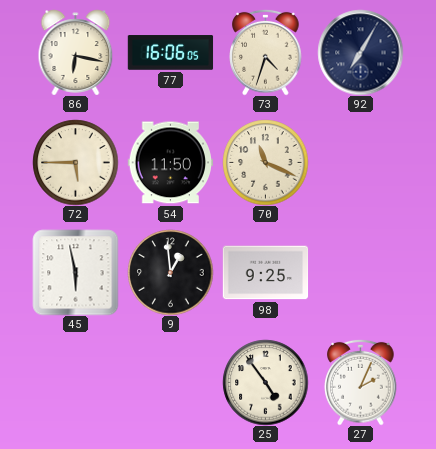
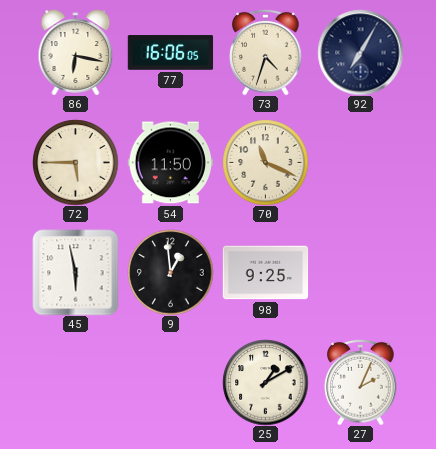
25: 4:54 -> 1:10
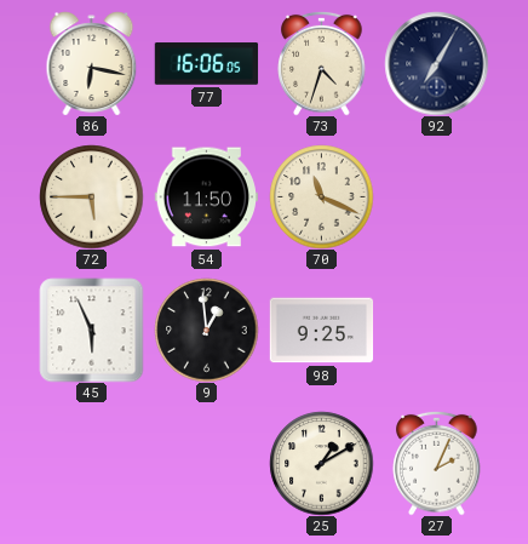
45: 5:58 -> 5:56
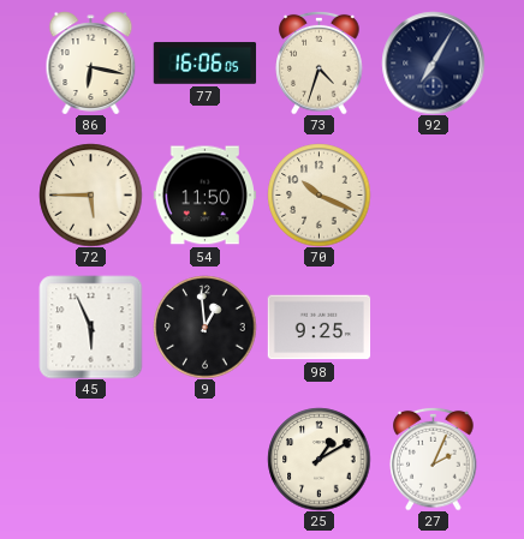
70: 11:19 -> 10:19
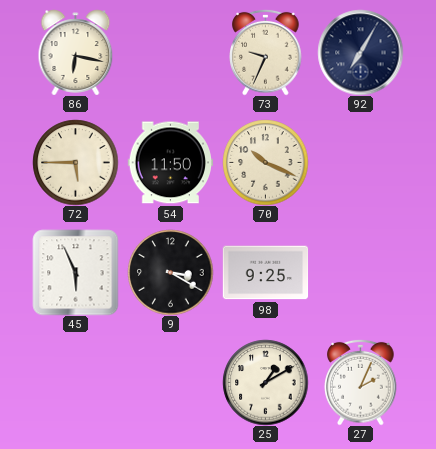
77: 16:06 -> none
73: 4:33 -> 9:34
9: 12:59 -> 3:20
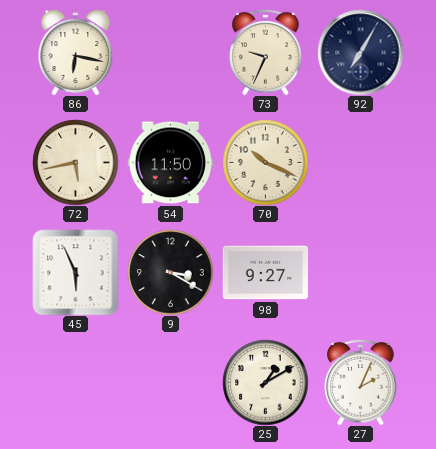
72: 5:45 -> 5:43
98: 9:25 -> 9:27
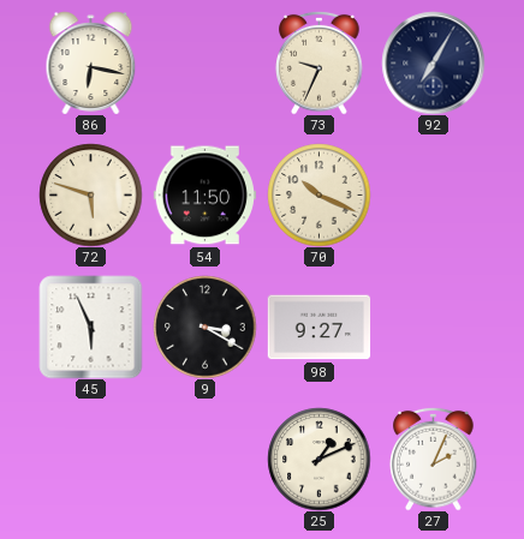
72: 5:43 -> 5:48
25: 1:10 -> 1:11
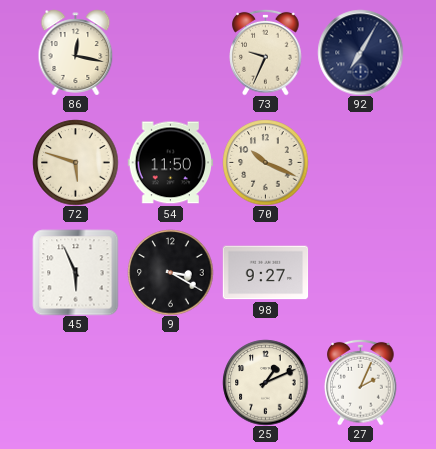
86: 6:17 -> 12:17
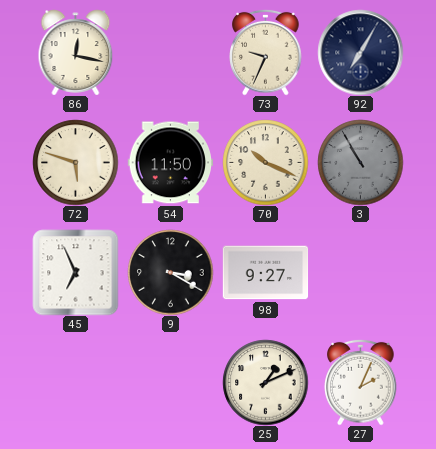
3: none -> 10:55
45: 5:56 -> 6:56
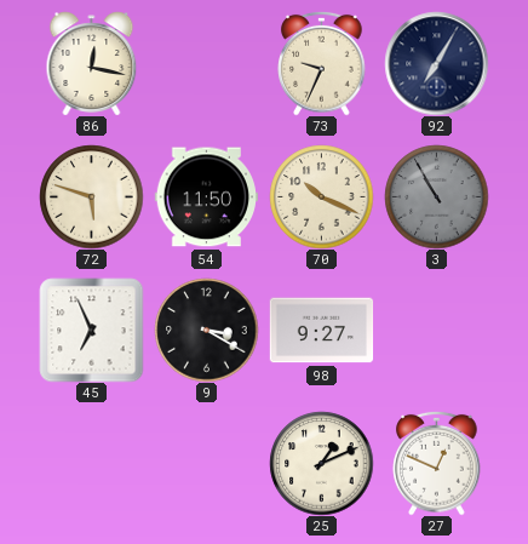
27: 2:04 -> 12:49
